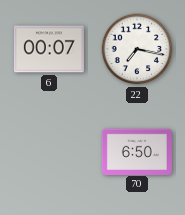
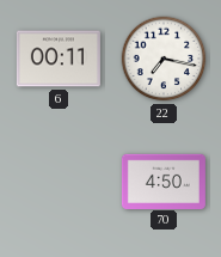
6: 00:07 -> 00:11
70: 6:50 -> 4:50
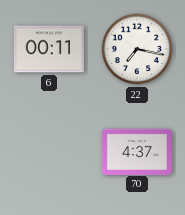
70: 4:50 -> 4:37
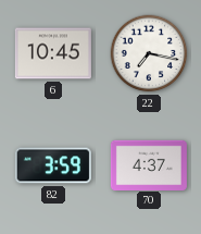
6: 00:11 -> 10:45
82: none -> 3:59
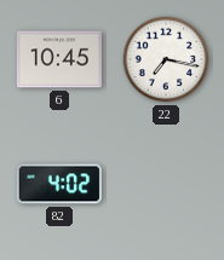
82: 3:59 -> 4:02
70: 4:37 -> none
